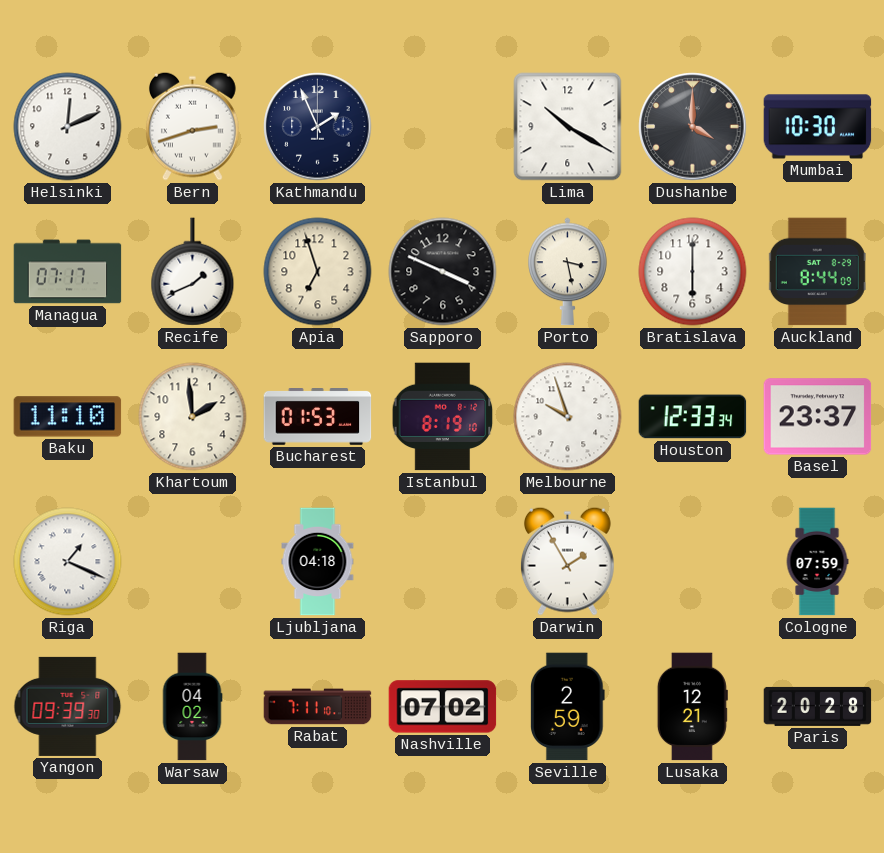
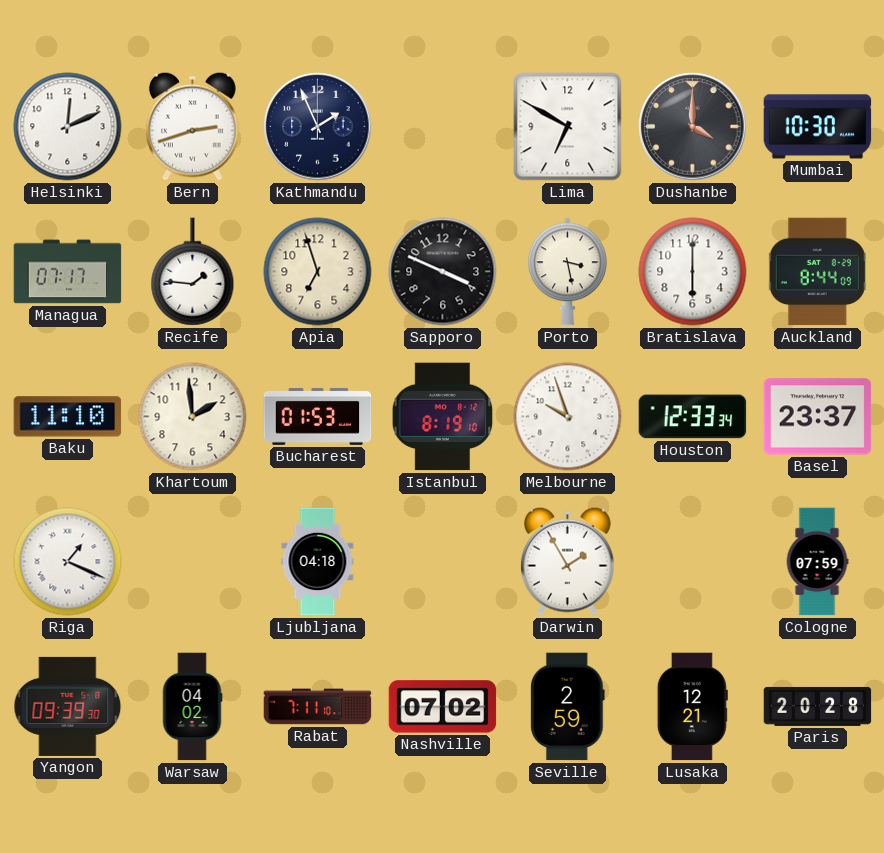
Lima: 10:20 -> 6:50
Recife: 1:41 -> 1:46
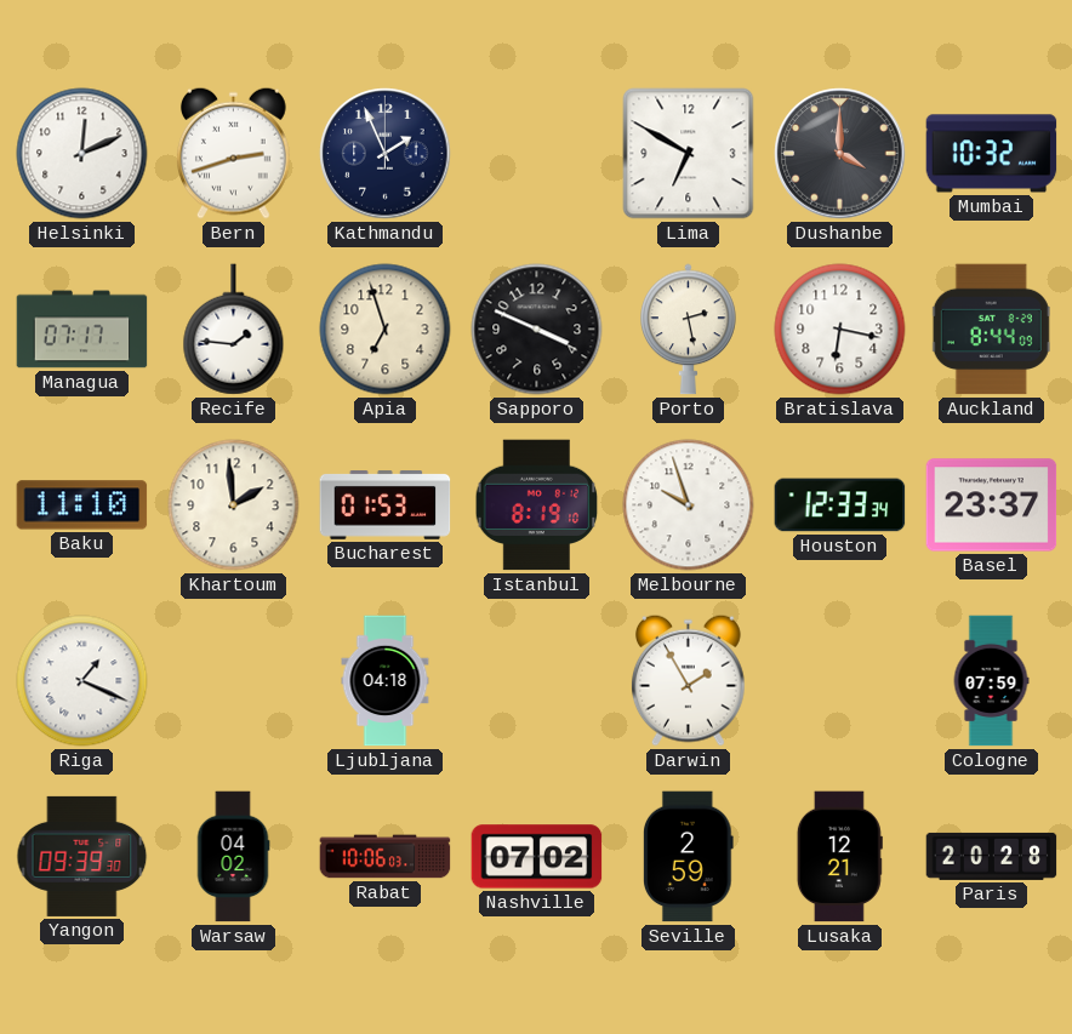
Mumbai: 10:30 -> 10:32
Porto: 3:28 -> 2:28
Bratislava: 6:00 -> 6:17
Rabat: 7:11 -> 10:06
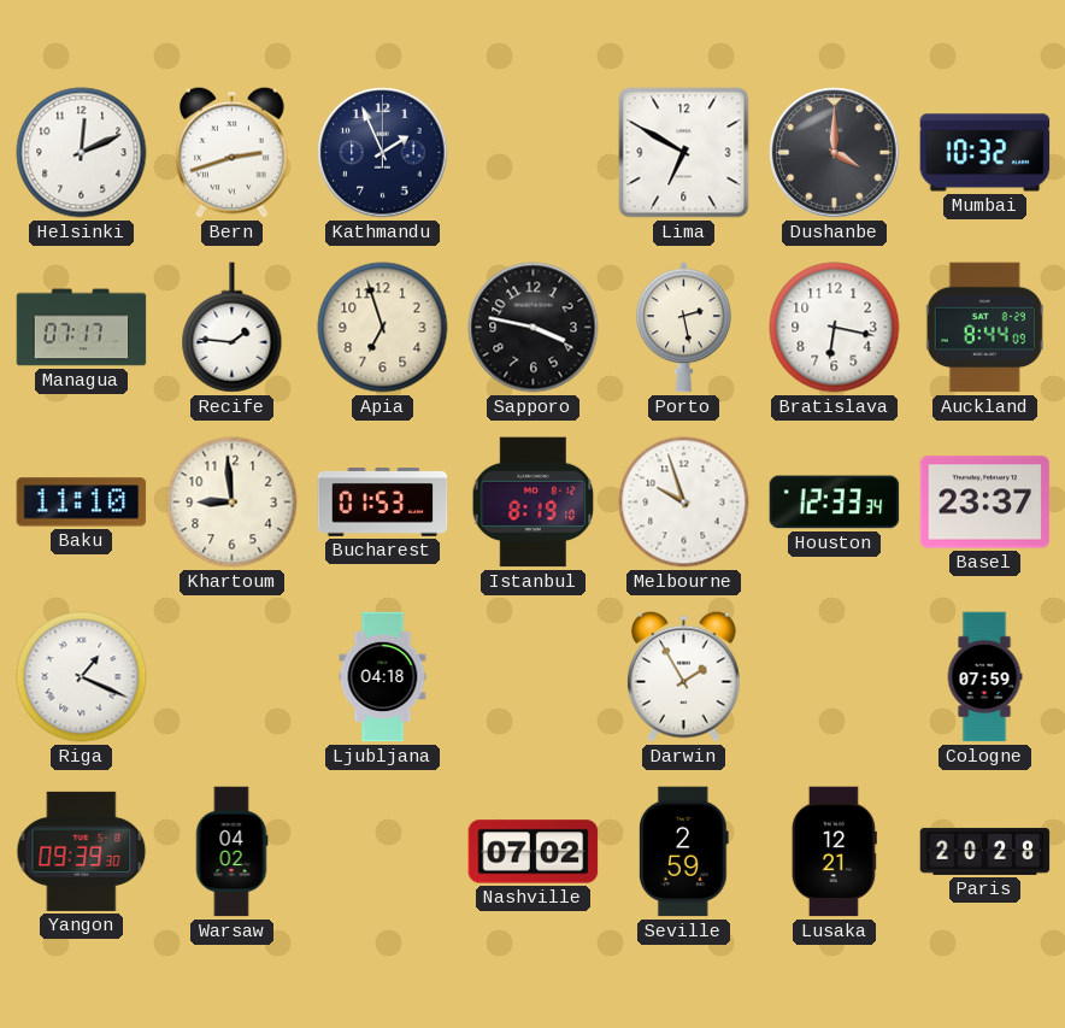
Sapporo: 3:49 -> 3:47
Khartoum: 1:59 -> 8:59
Rabat: 10:06 -> none
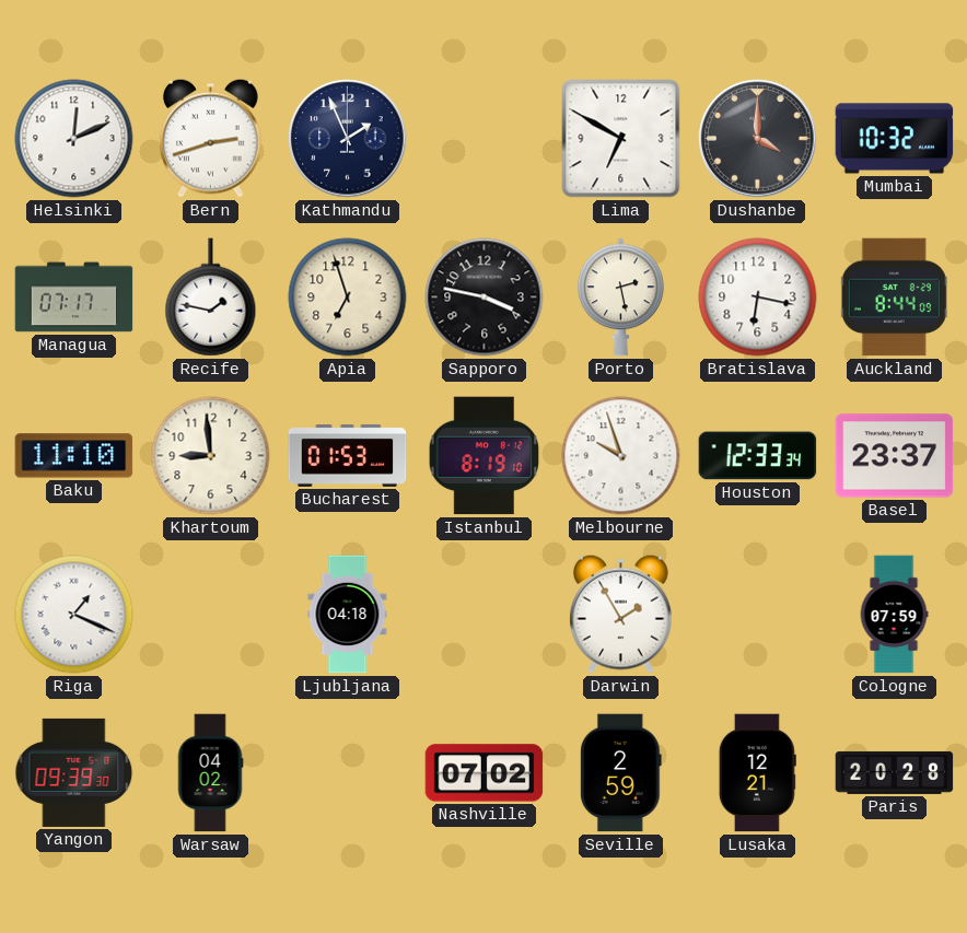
Recife: 1:46 -> 1:47
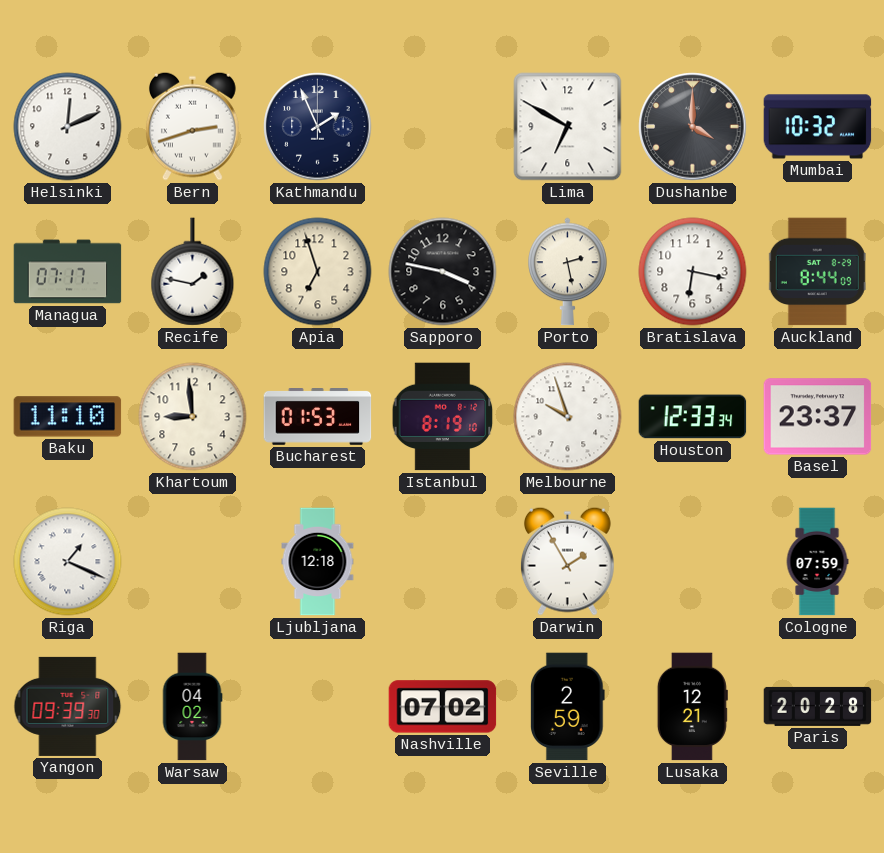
Ljubljana: 04:18 -> 12:18
